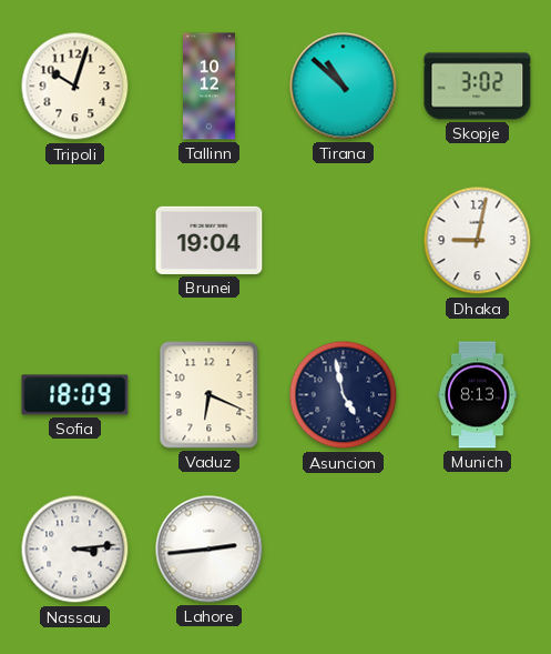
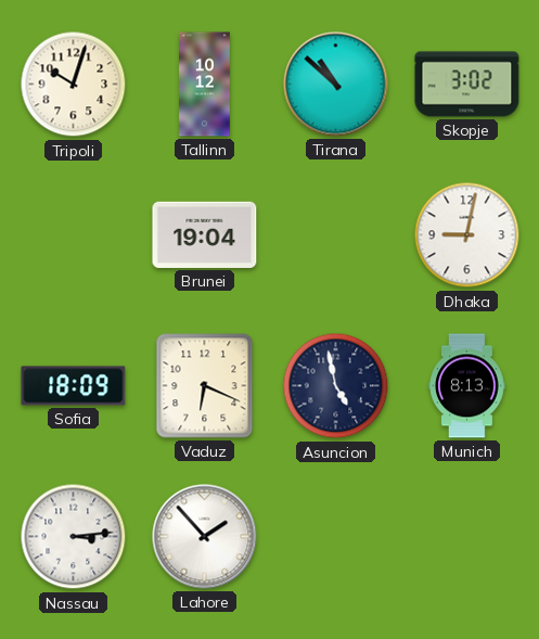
Lahore: 2:44 -> 1:53
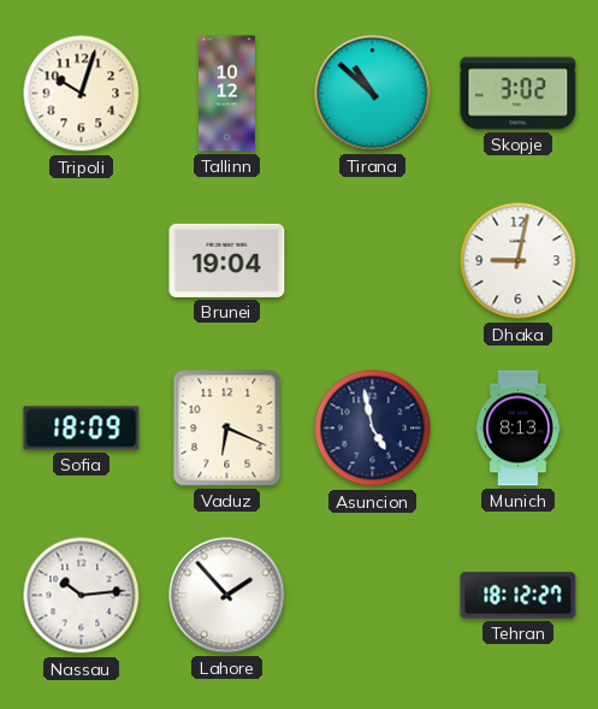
Nassau: 3:14 -> 10:14
Tehran: none -> 18:12
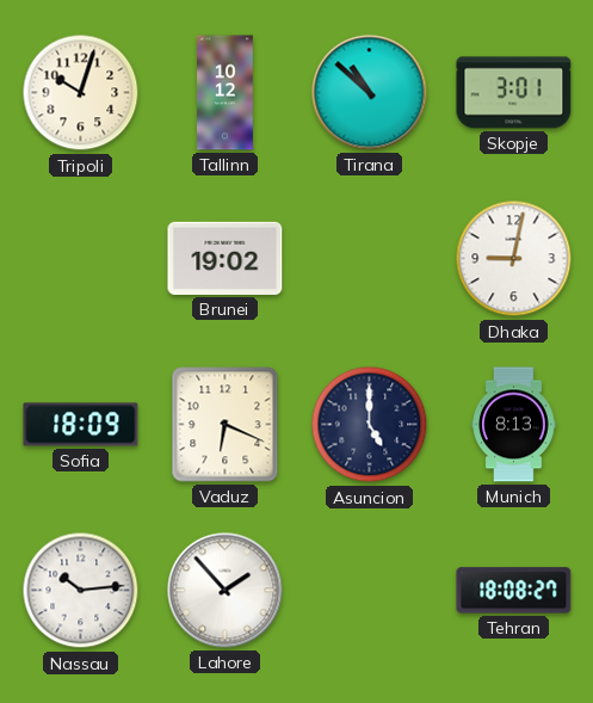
Skopje: 3:02 -> 3:01
Brunei: 19:04 -> 19:02
Asuncion: 4:58 -> 5:00
Tehran: 18:12 -> 18:08
